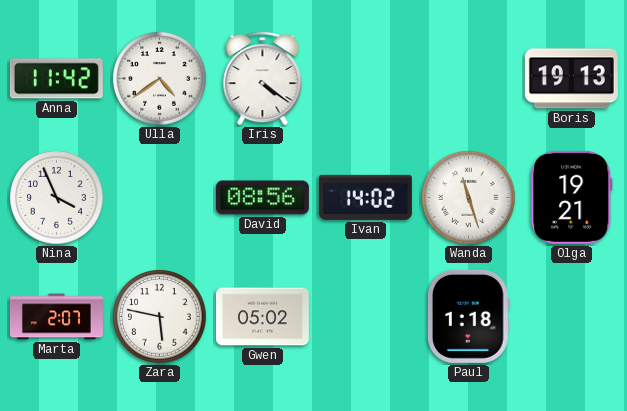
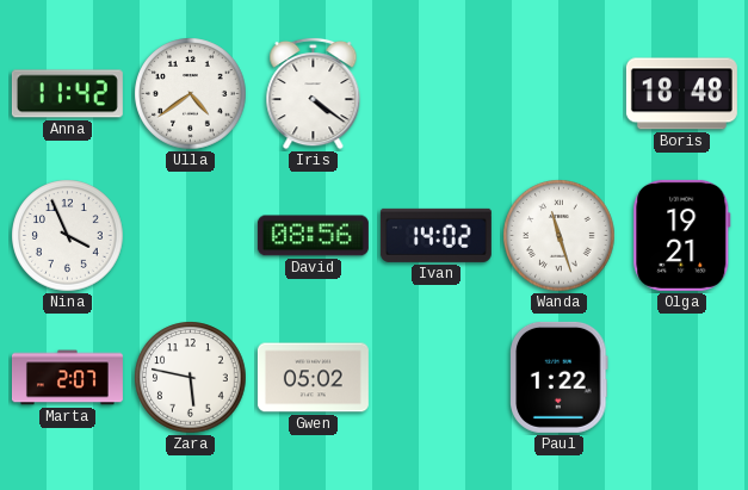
Boris: 19:13 -> 18:48
Paul: 1:18 -> 1:22
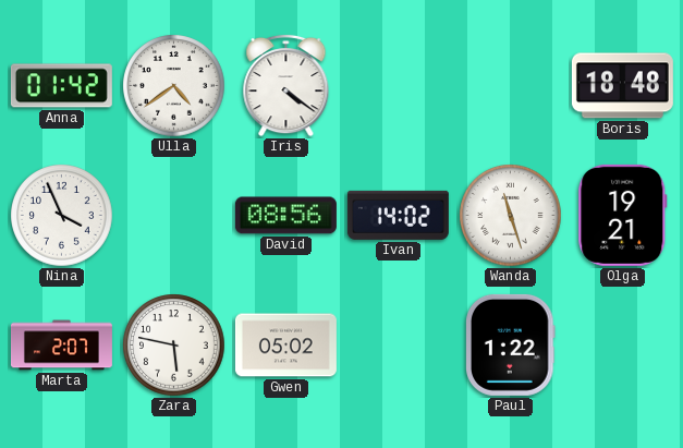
Anna: 11:42 -> 01:42
